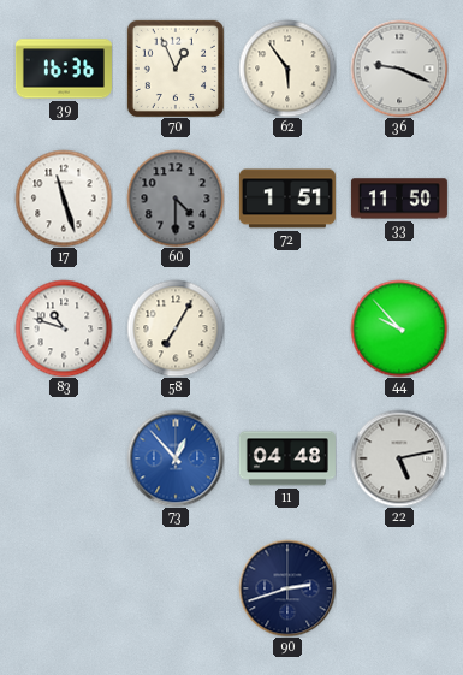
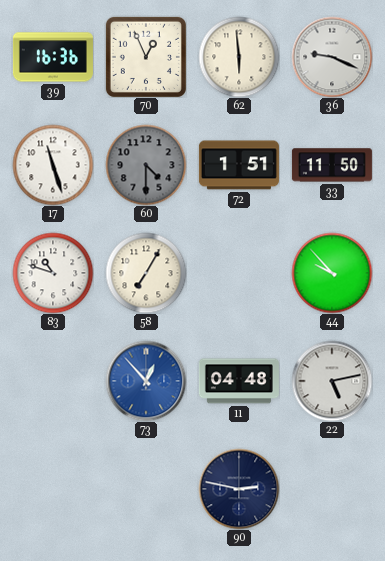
62: 5:54 -> 5:59
90: 2:42 -> 2:47
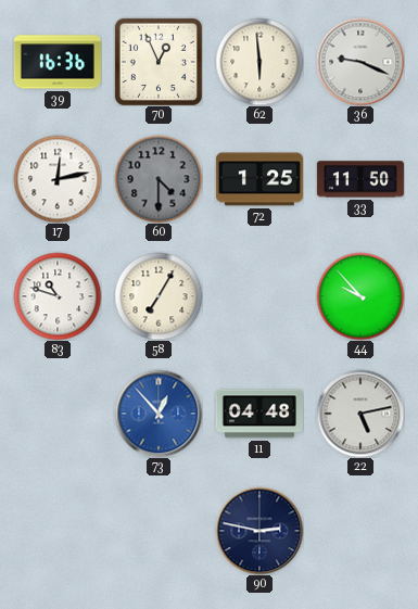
17: 11:27 -> 12:13
72: 1:51 -> 1:25
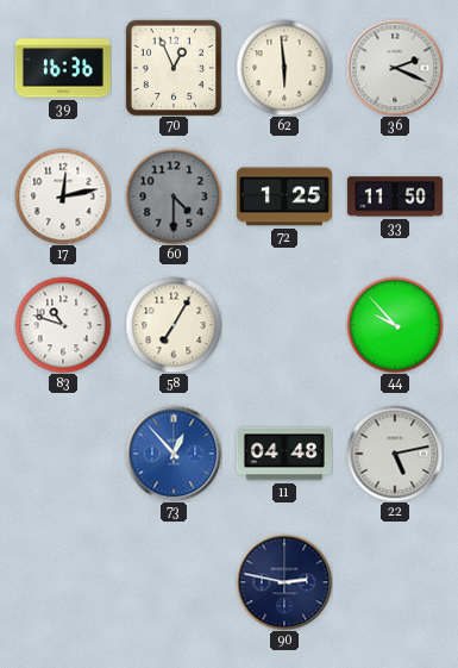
36: 9:19 -> 2:19
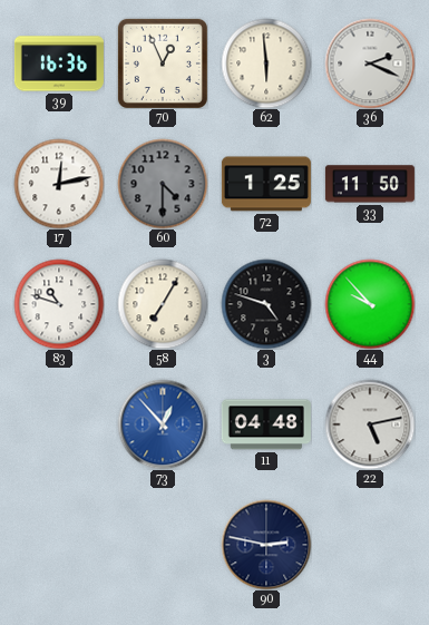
3: none -> 4:48
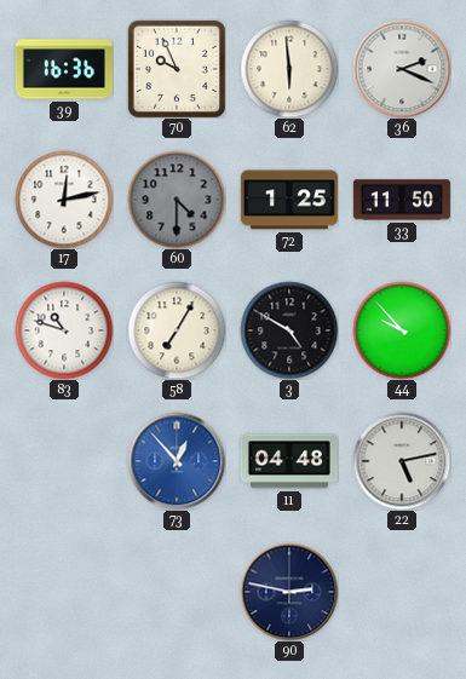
70: 12:56 -> 9:56
3: 4:48 -> 4:50
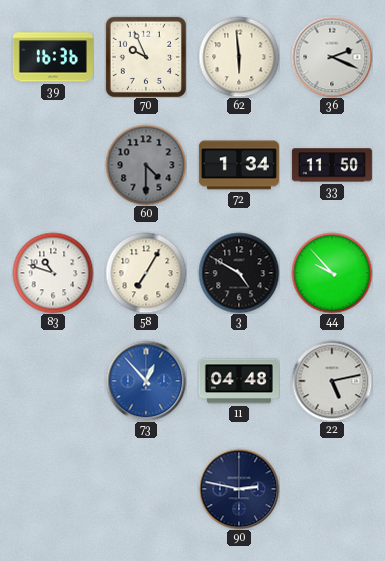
17: 12:13 -> none
72: 1:25 -> 1:34
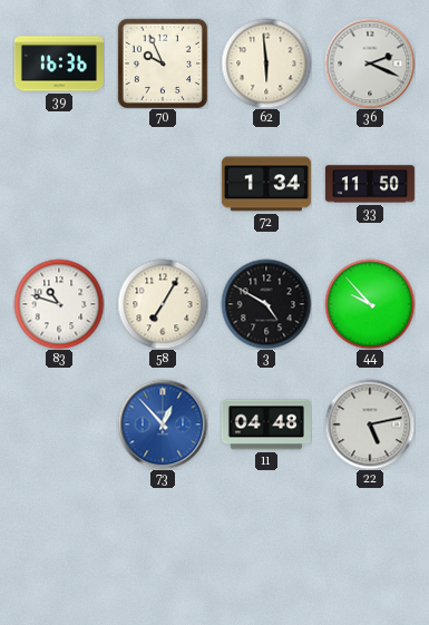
60: 4:30 -> none
90: 2:47 -> none
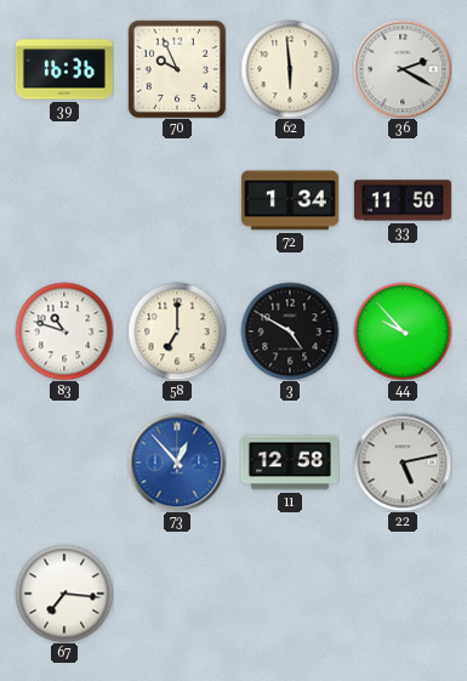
36: 2:19 -> 2:20
58: 7:05 -> 7:00
11: 04:48 -> 12:58
67: none -> 7:16
